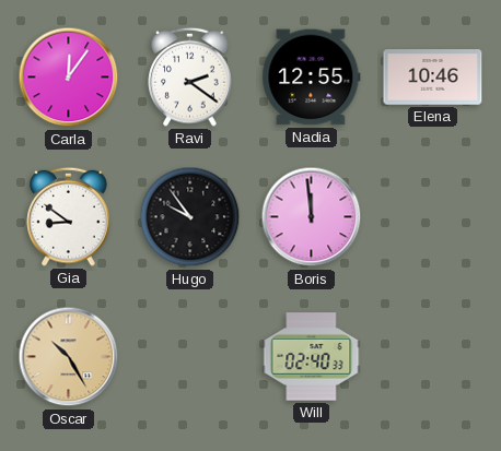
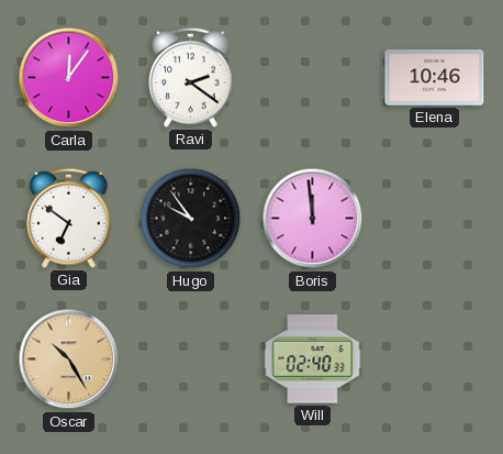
Nadia: 12:55 -> none
Gia: 8:51 -> 6:51
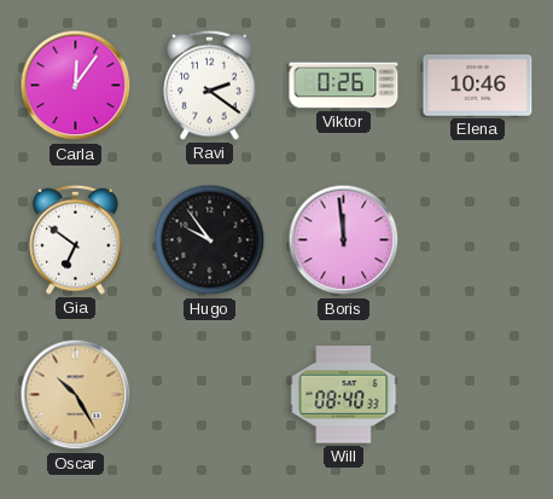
Viktor: none -> 0:26
Will: 02:40 -> 08:40
